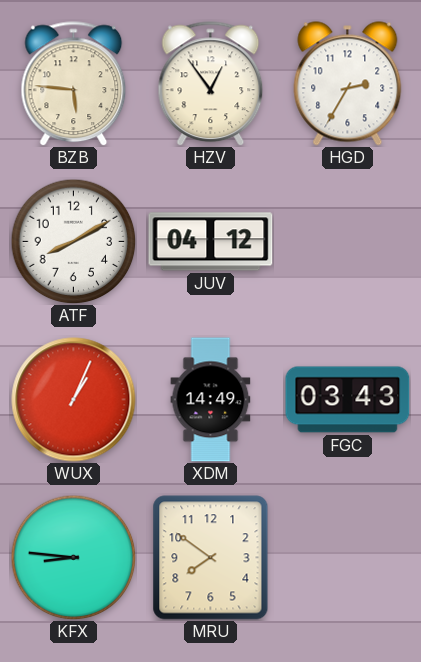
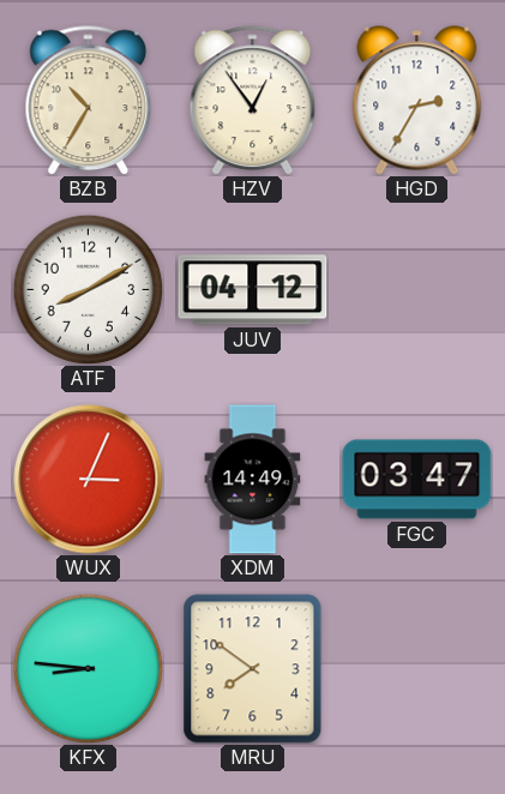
BZB: 5:46 -> 10:35
WUX: 1:04 -> 3:04
FGC: 03:43 -> 03:47
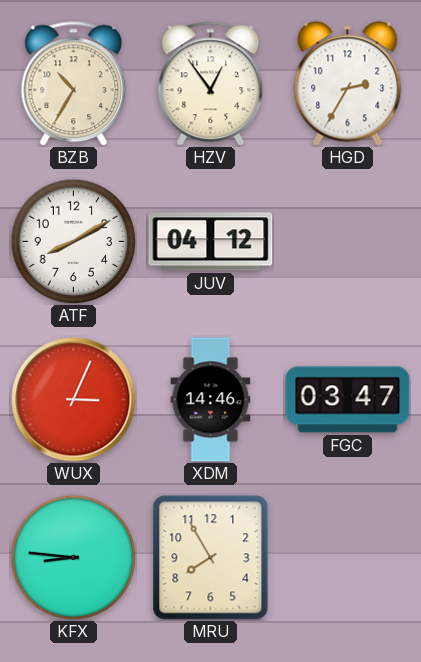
XDM: 14:49 -> 14:46
MRU: 7:51 -> 7:55
